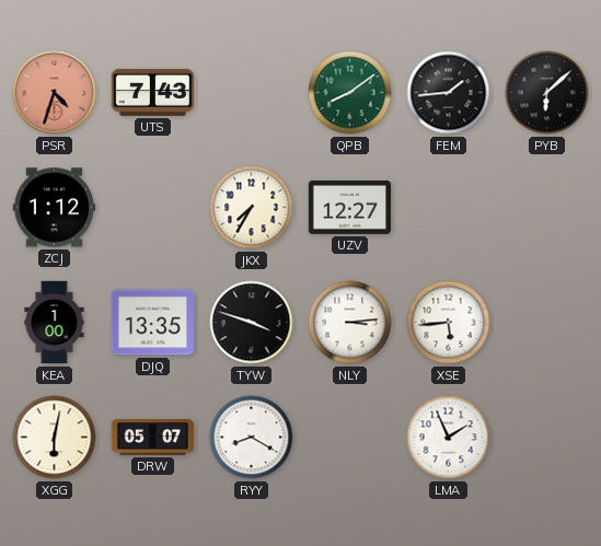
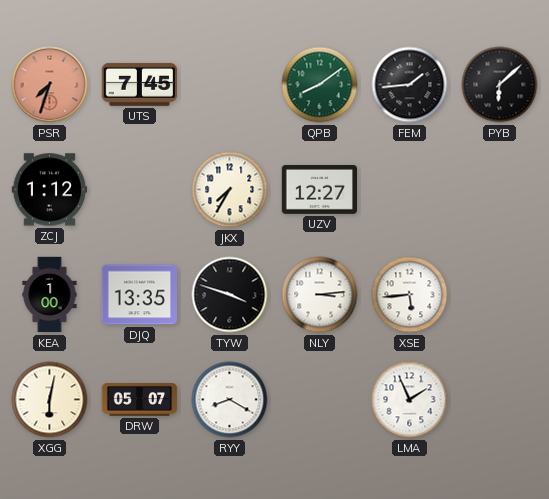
PSR: 4:33 -> 7:33
UTS: 7:43 -> 7:45
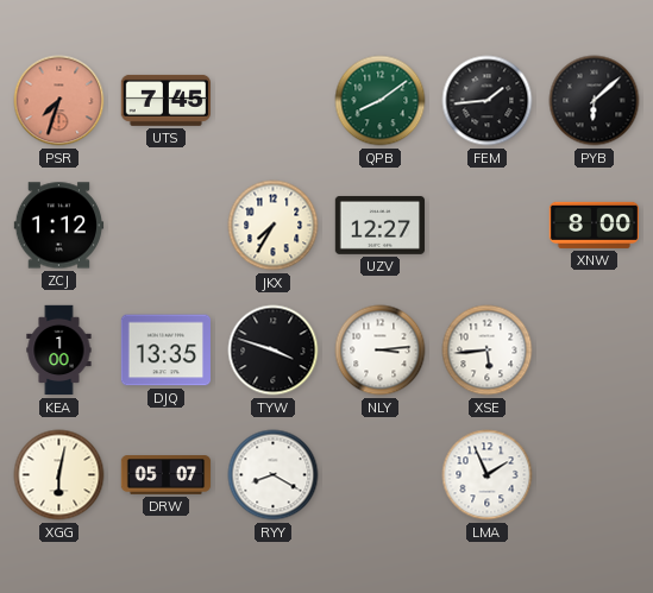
XNW: none -> 8:00
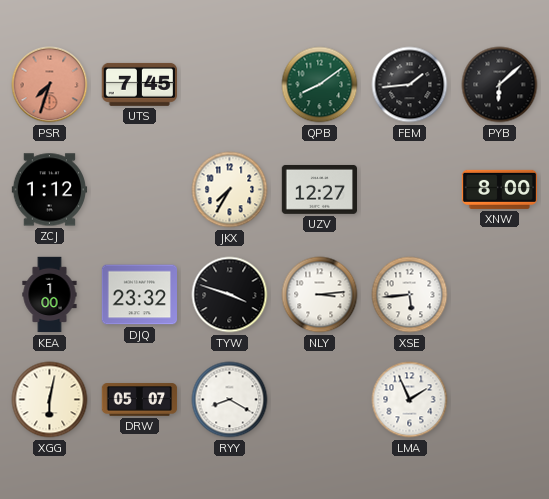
DJQ: 13:35 -> 23:32
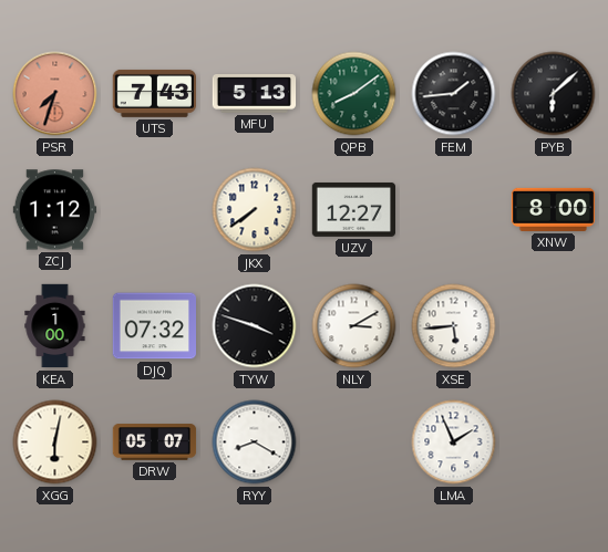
UTS: 7:45 -> 7:43
MFU: none -> 5:13
JKX: 7:35 -> 7:39
DJQ: 23:32 -> 07:32
NLY: 3:14 -> 3:10
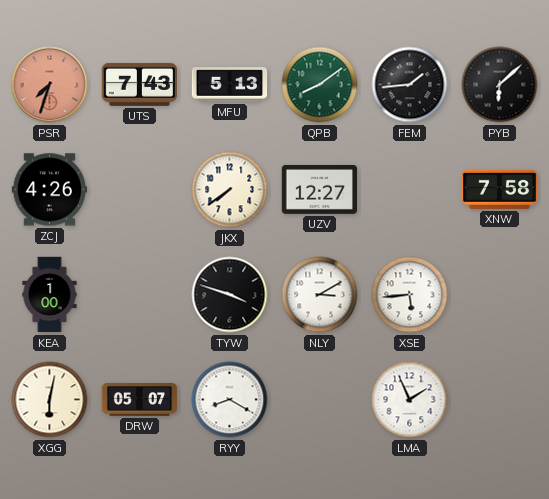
ZCJ: 1:12 -> 4:26
XNW: 8:00 -> 7:58
DJQ: 07:32 -> none
